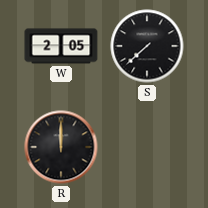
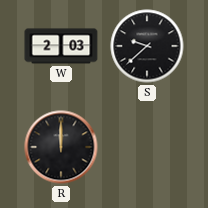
W: 2:05 -> 2:03
S: 7:38 -> 9:38
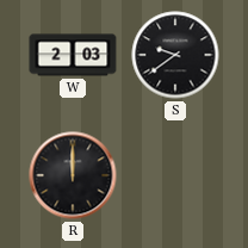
S: 9:38 -> 9:39
